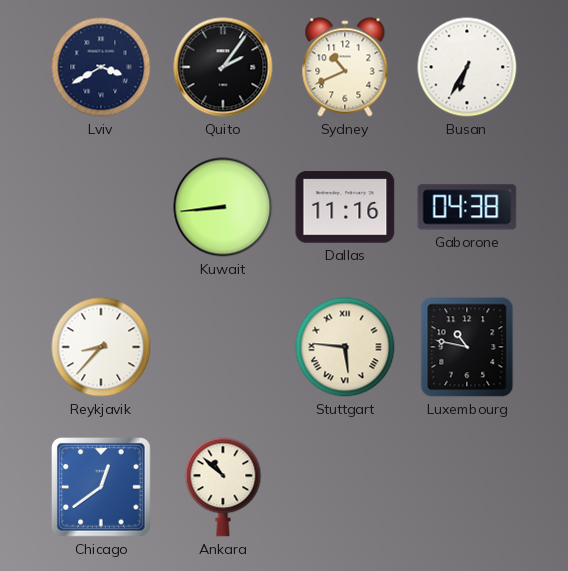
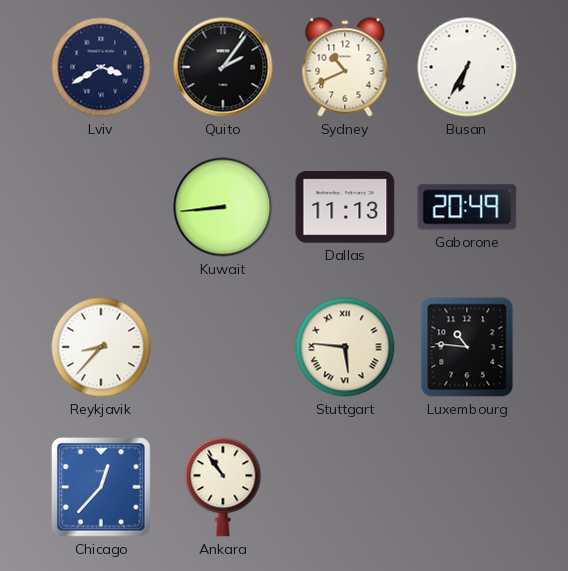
Dallas: 11:16 -> 11:13
Gaborone: 04:38 -> 20:49
Luxembourg: 10:47 -> 10:46
Chicago: 12:39 -> 12:37
Ankara: 10:52 -> 10:54
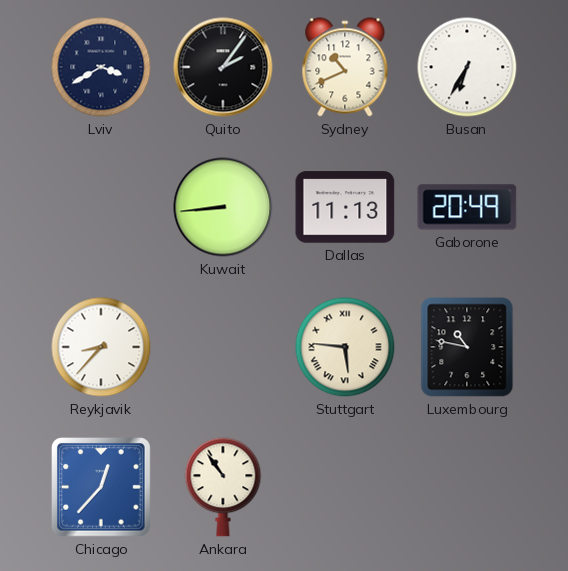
Luxembourg: 10:46 -> 10:47
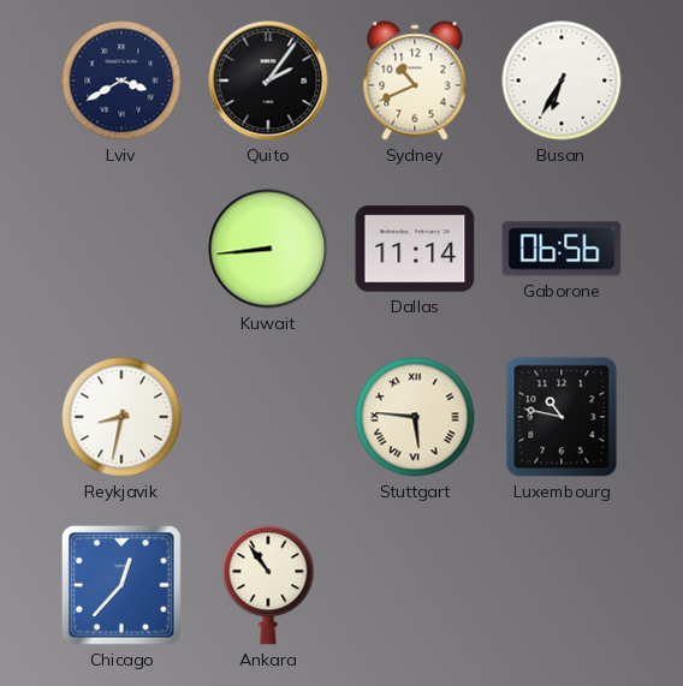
Dallas: 11:13 -> 11:14
Gaborone: 20:49 -> 06:56
Reykjavik: 8:37 -> 8:32
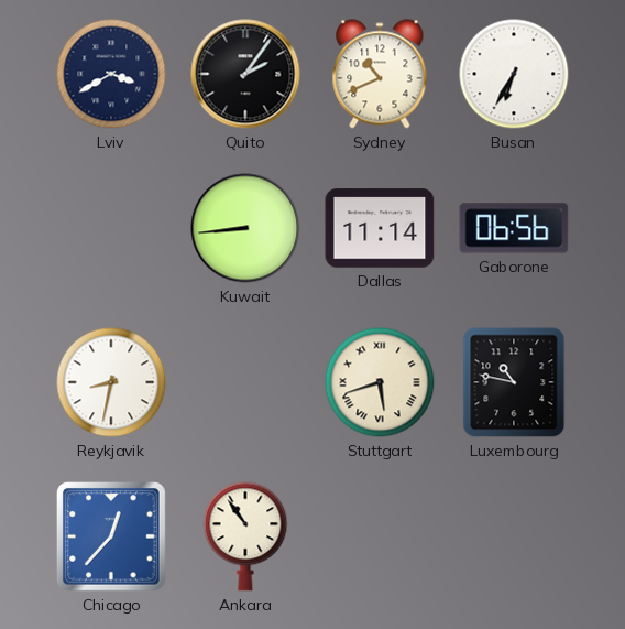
Stuttgart: 5:46 -> 5:42
